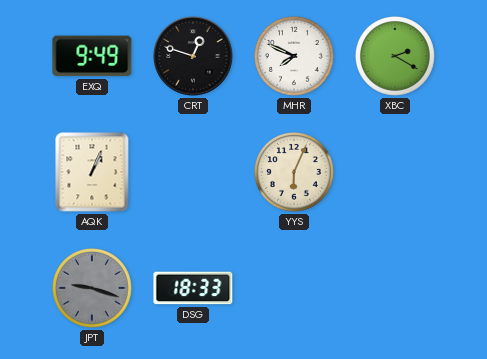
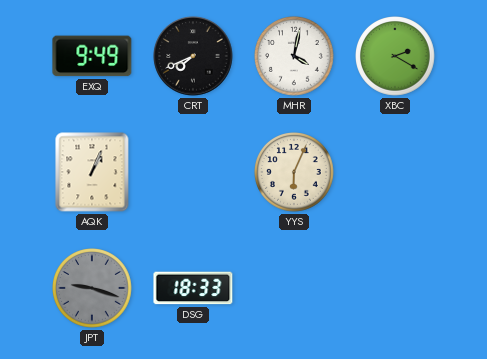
CRT: 12:48 -> 7:41
MHR: 7:49 -> 4:02
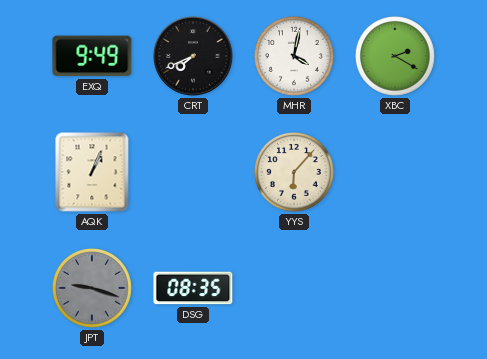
YYS: 6:04 -> 6:07
DSG: 18:33 -> 08:35
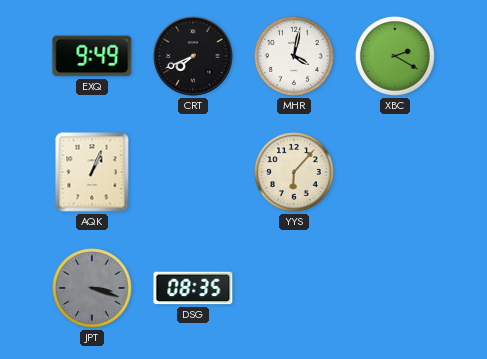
JPT: 9:18 -> 3:18
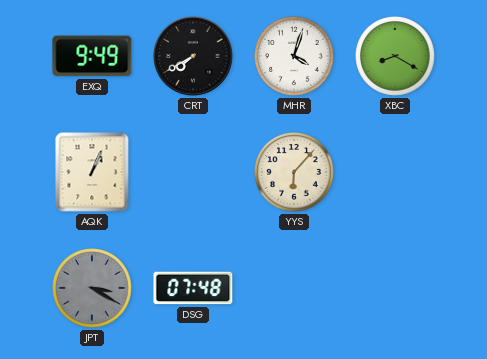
CRT: 7:41 -> 7:40
MHR: 4:02 -> 4:03
XBC: 2:20 -> 8:20
JPT: 3:18 -> 3:20
DSG: 08:35 -> 07:48
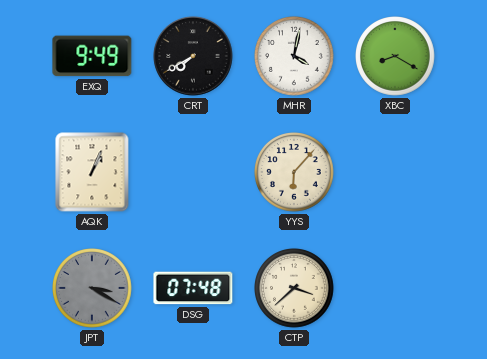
MHR: 4:03 -> 4:02
CTP: none -> 3:38
